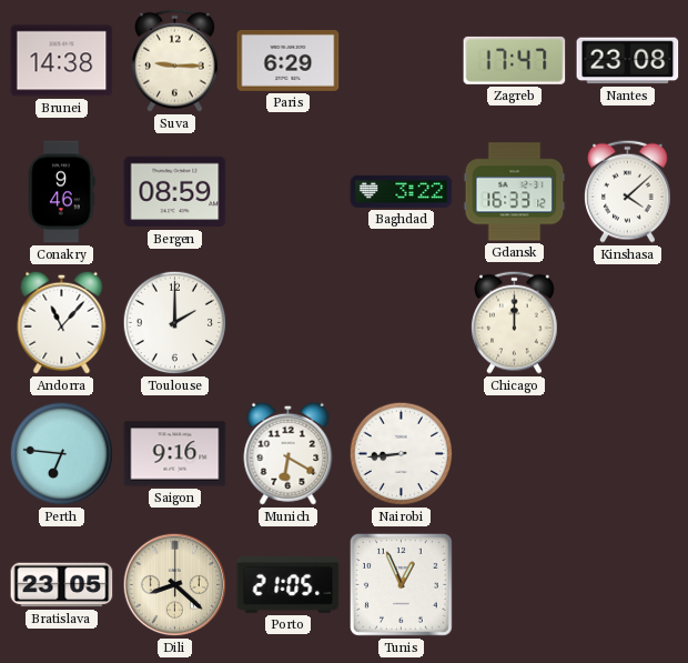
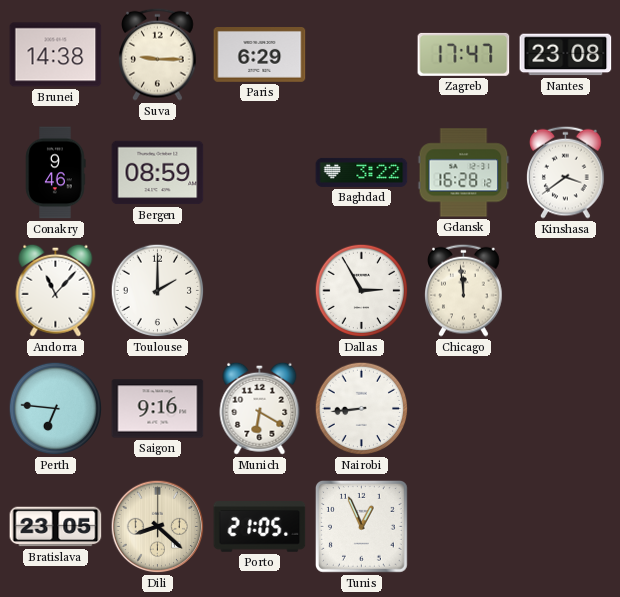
Gdansk: 16:33 -> 16:28
Kinshasa: 4:08 -> 3:39
Dallas: none -> 2:55
Chicago: 12:00 -> 11:59
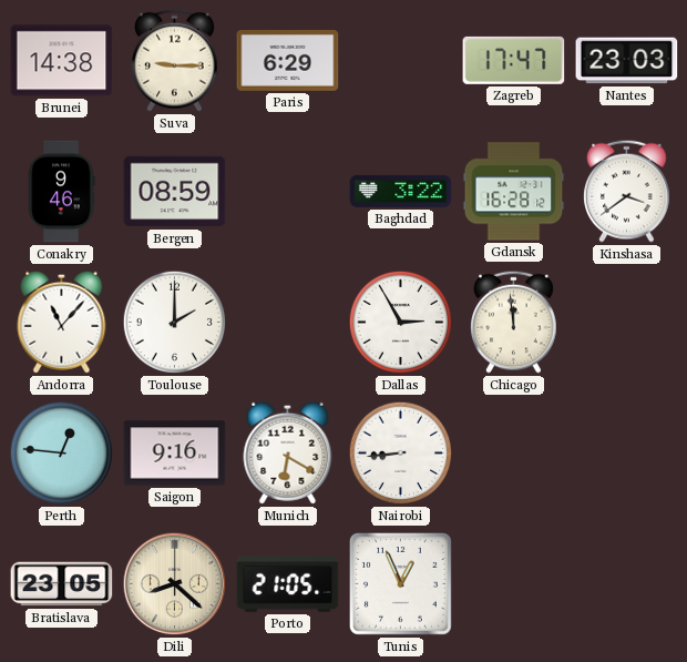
Nantes: 23:08 -> 23:03
Perth: 6:46 -> 12:46
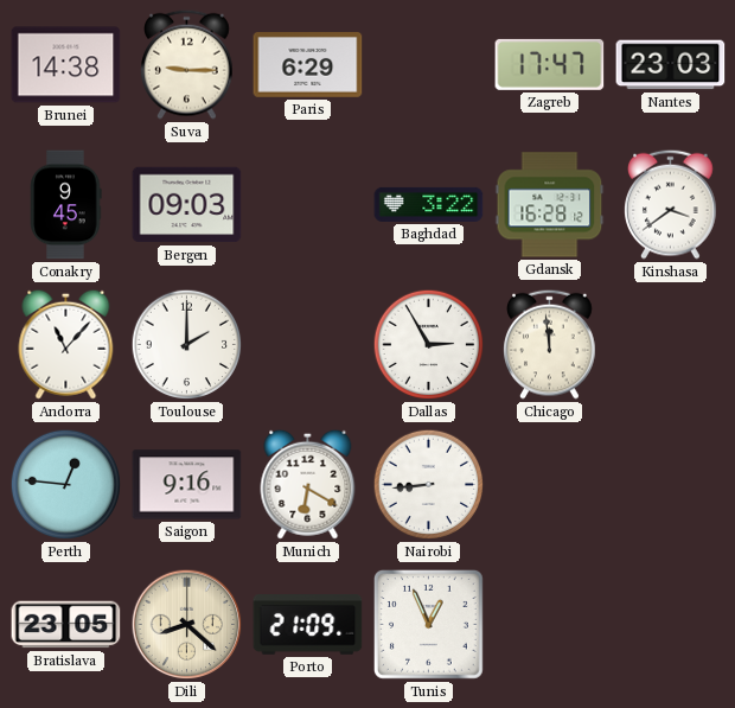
Conakry: 9:46 -> 9:45
Bergen: 08:59 -> 09:03
Porto: 21:05 -> 21:09
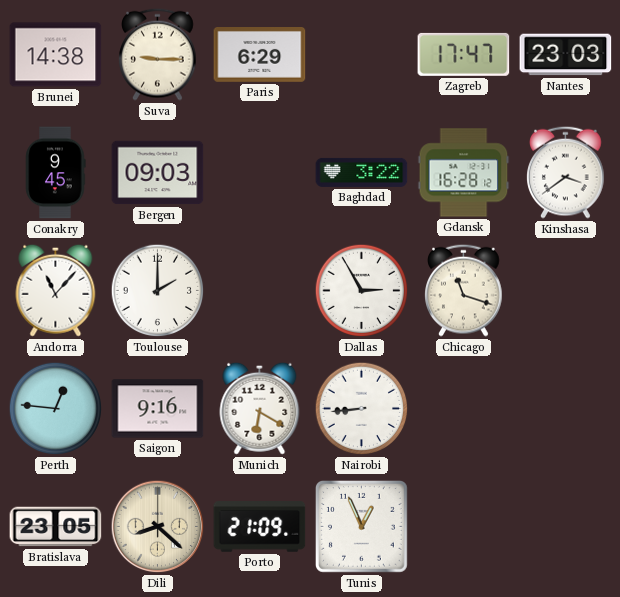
Chicago: 11:59 -> 11:18
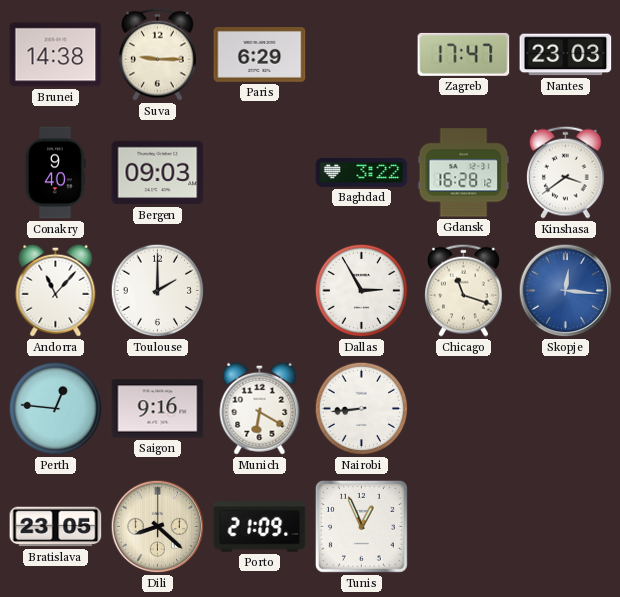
Conakry: 9:45 -> 9:40
Skopje: none -> 12:16
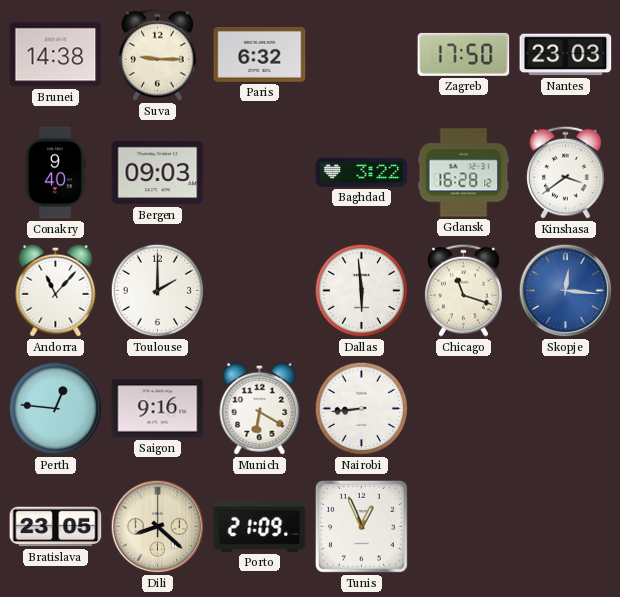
Paris: 6:29 -> 6:32
Zagreb: 17:47 -> 17:50
Dallas: 2:55 -> 5:59
